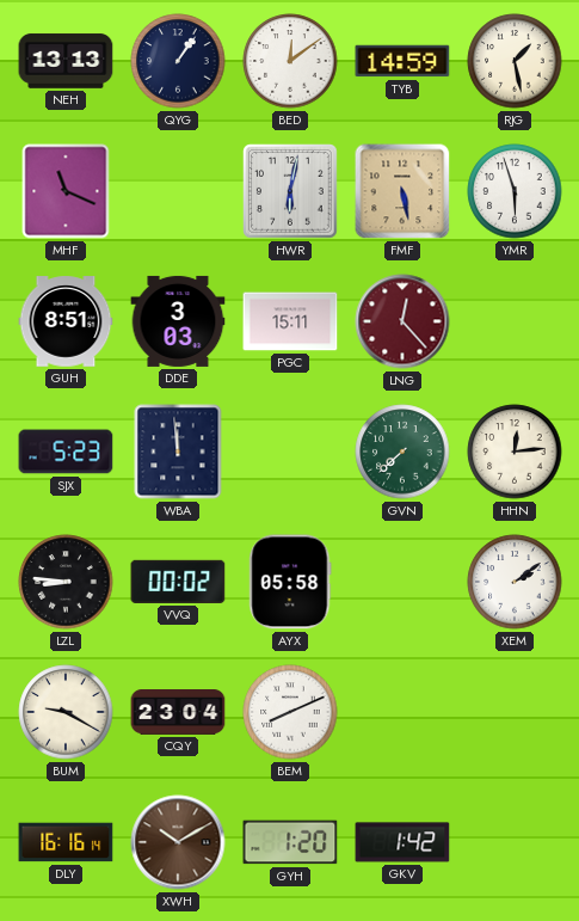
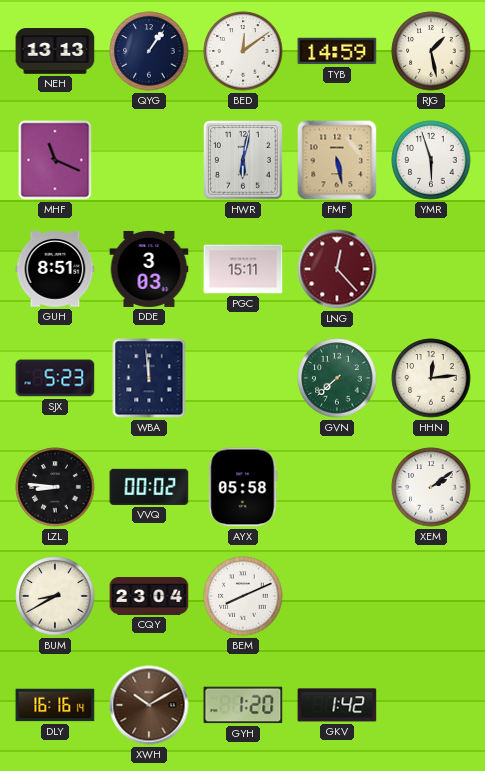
BUM: 9:20 -> 8:40
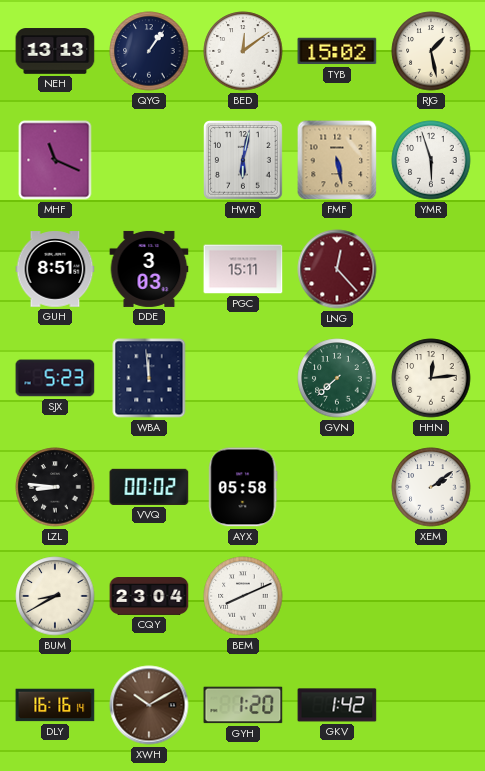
TYB: 14:59 -> 15:02
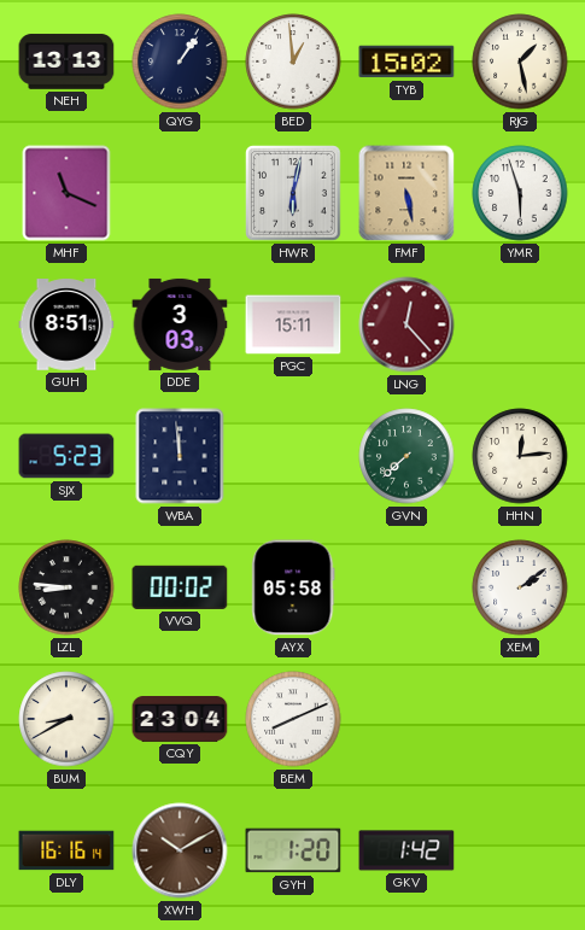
BED: 12:09 -> 12:59
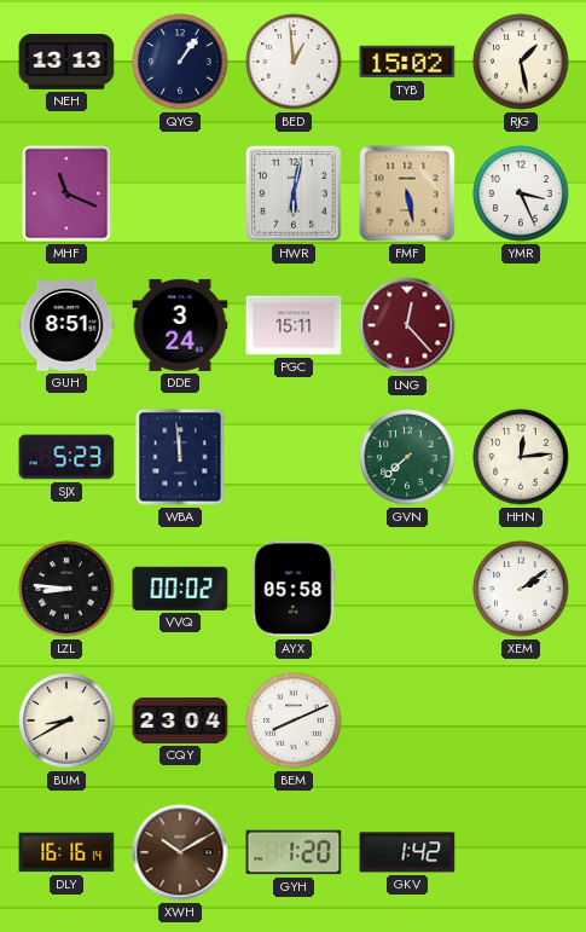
YMR: 5:57 -> 3:26
DDE: 3:03 -> 3:24
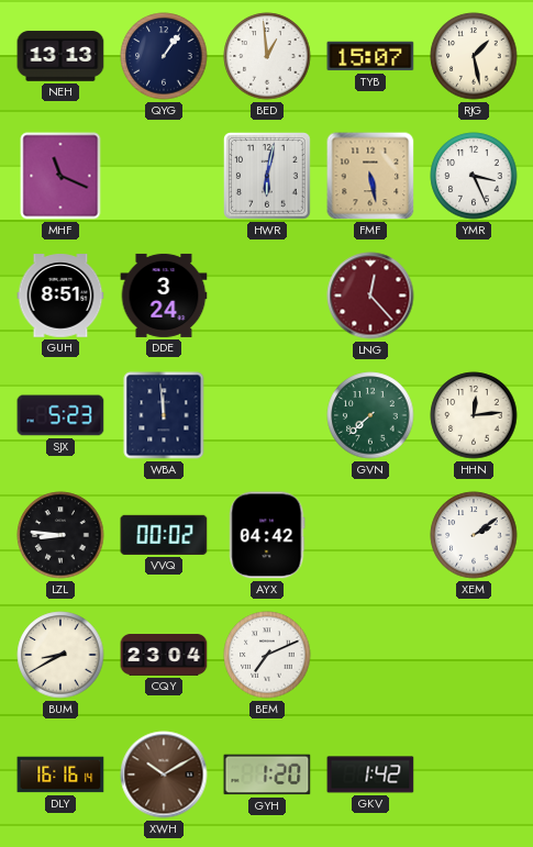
TYB: 15:02 -> 15:07
PGC: 15:11 -> none
AYX: 05:58 -> 04:42
BEM: 8:11 -> 7:11
